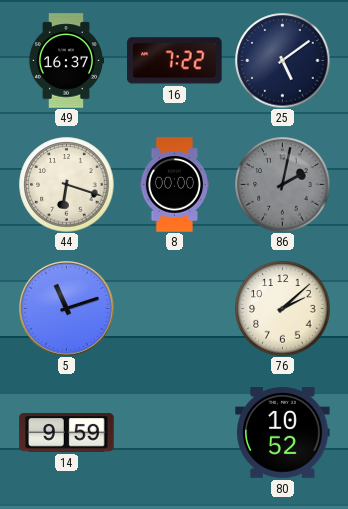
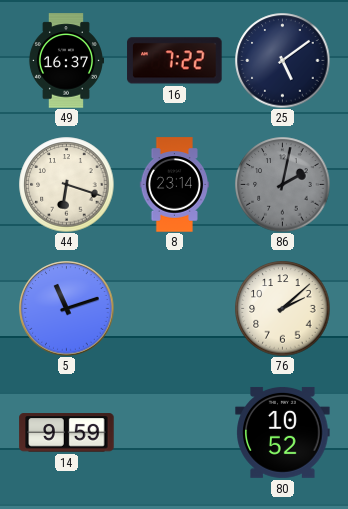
8: 00:00 -> 23:14
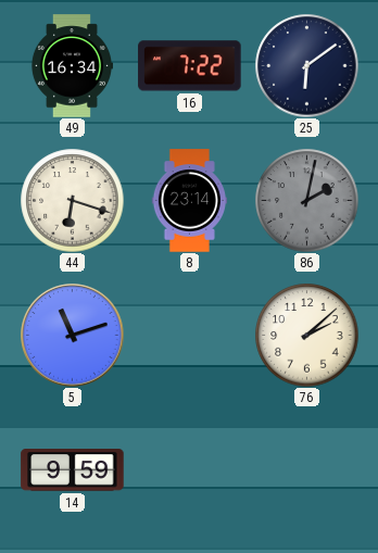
49: 16:37 -> 16:34
25: 5:09 -> 6:09
80: 10:52 -> none
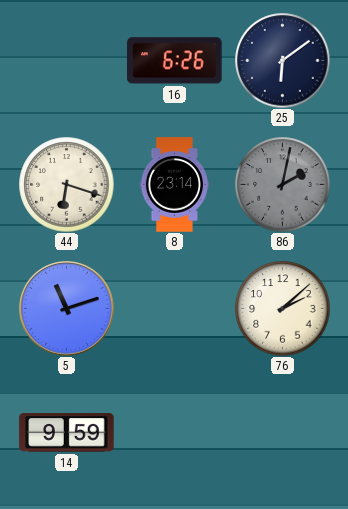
49: 16:34 -> none
16: 7:22 -> 6:26
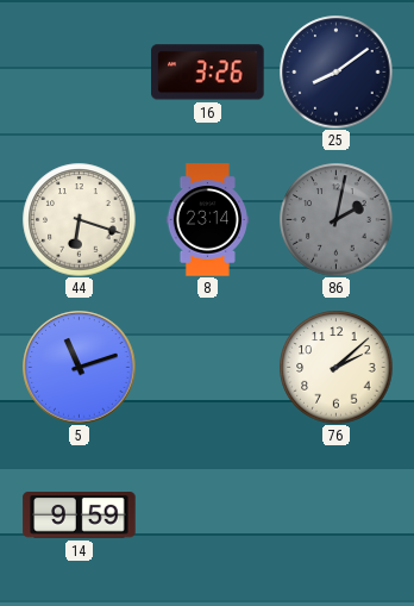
16: 6:26 -> 3:26
25: 6:09 -> 8:09
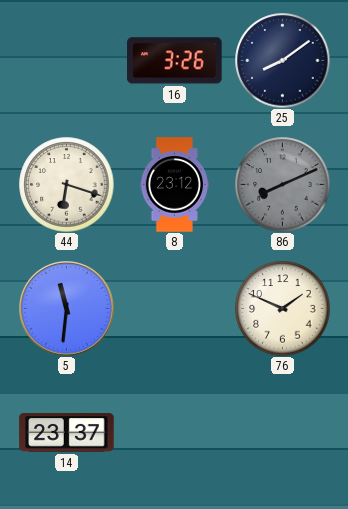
8: 23:14 -> 23:12
86: 2:02 -> 8:11
5: 11:12 -> 11:31
76: 2:08 -> 1:49
14: 9:59 -> 23:37
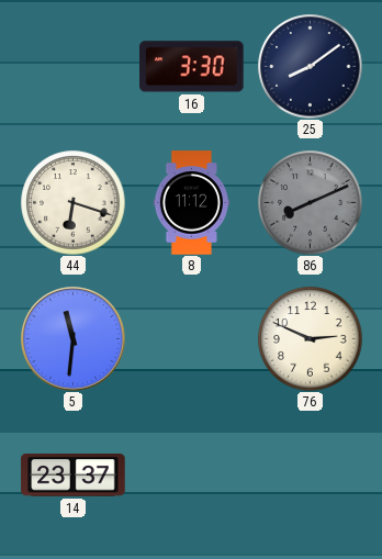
16: 3:26 -> 3:30
8: 23:12 -> 11:12
76: 1:49 -> 2:49
